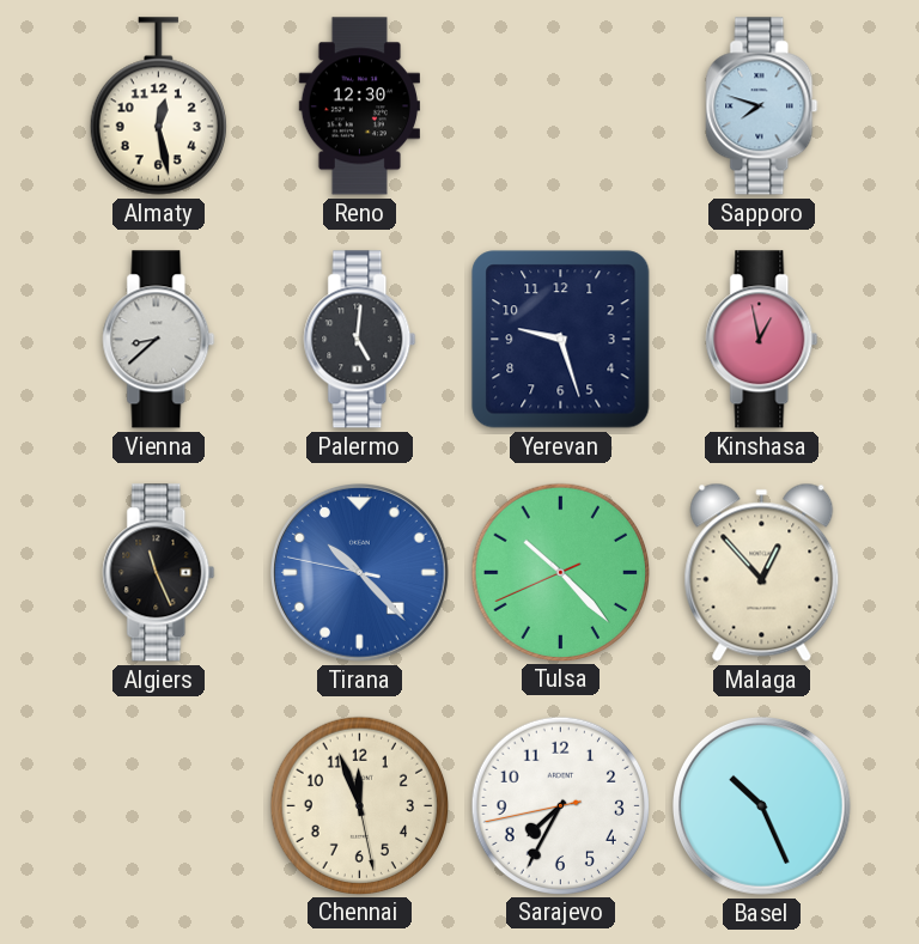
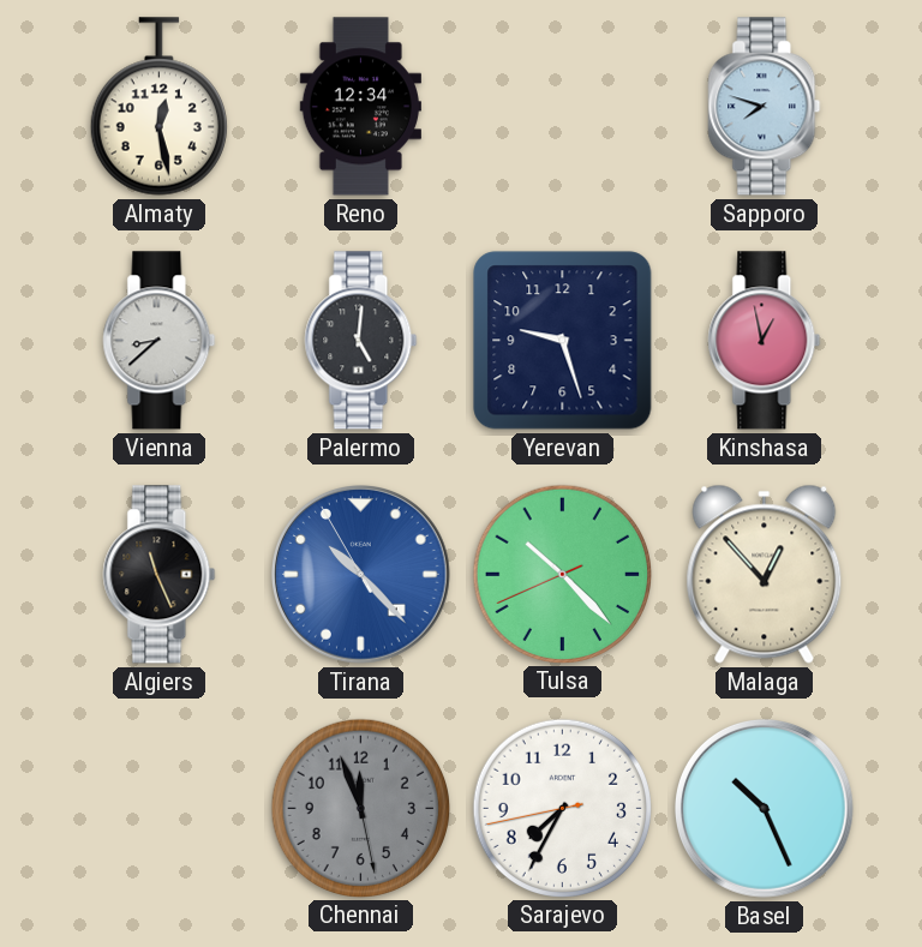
Reno: 12:30 -> 12:34
Tirana: 10:22:47 -> 10:22:55
Chennai dial: cream -> grey
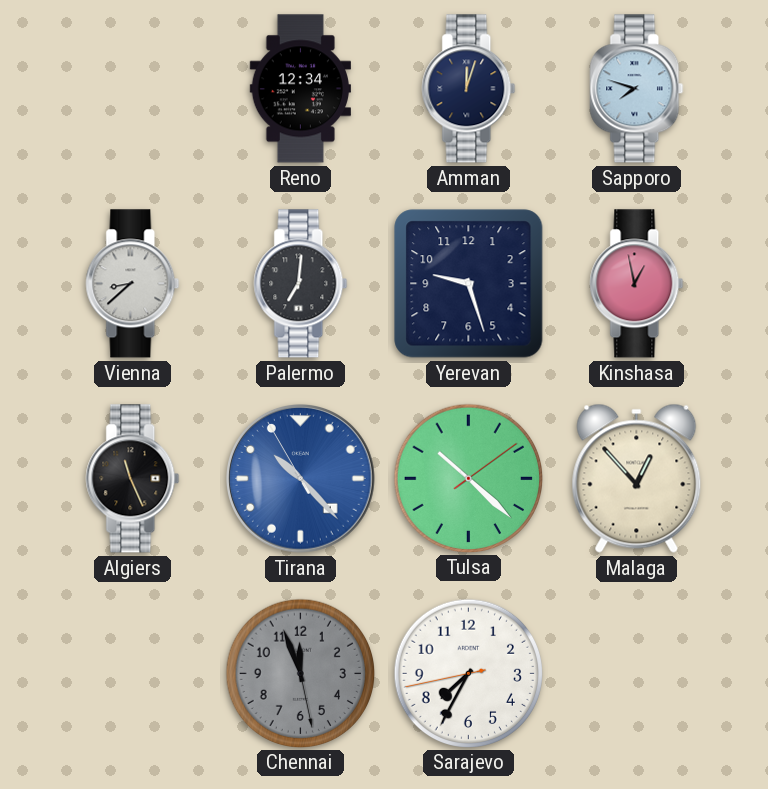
Almaty: 12:28 -> none
Amman: none -> 12:03
Palermo: 5:01 -> 7:01
Tulsa: 10:22:41 -> 10:22:09
Basel: 10:26 -> none
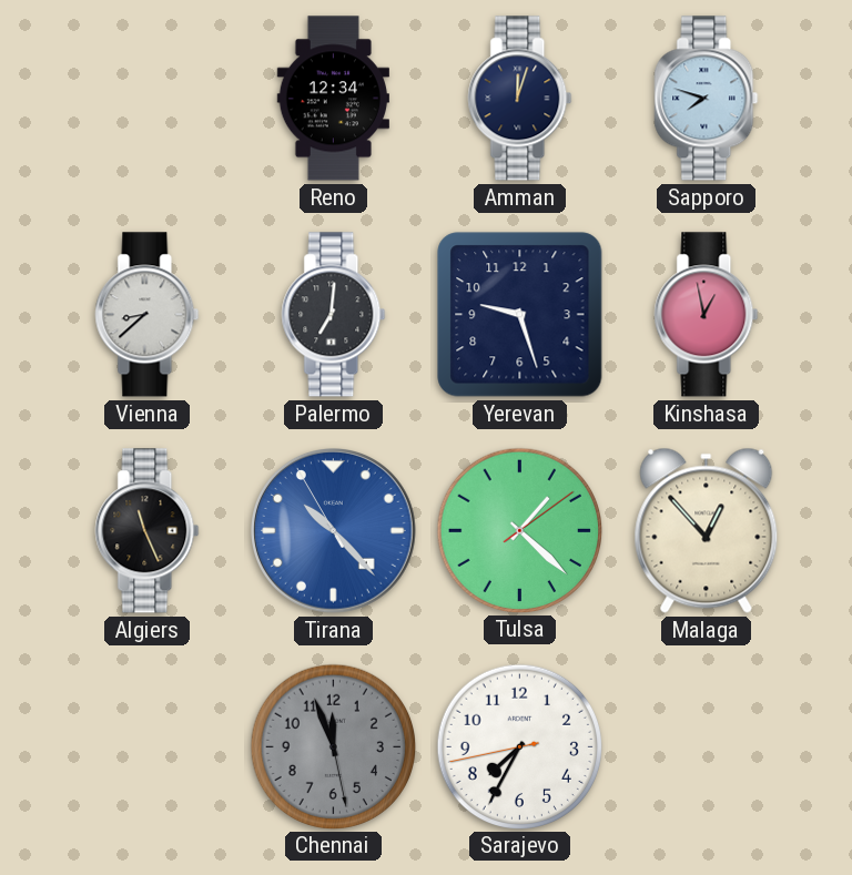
Tulsa: 10:22 -> 1:22
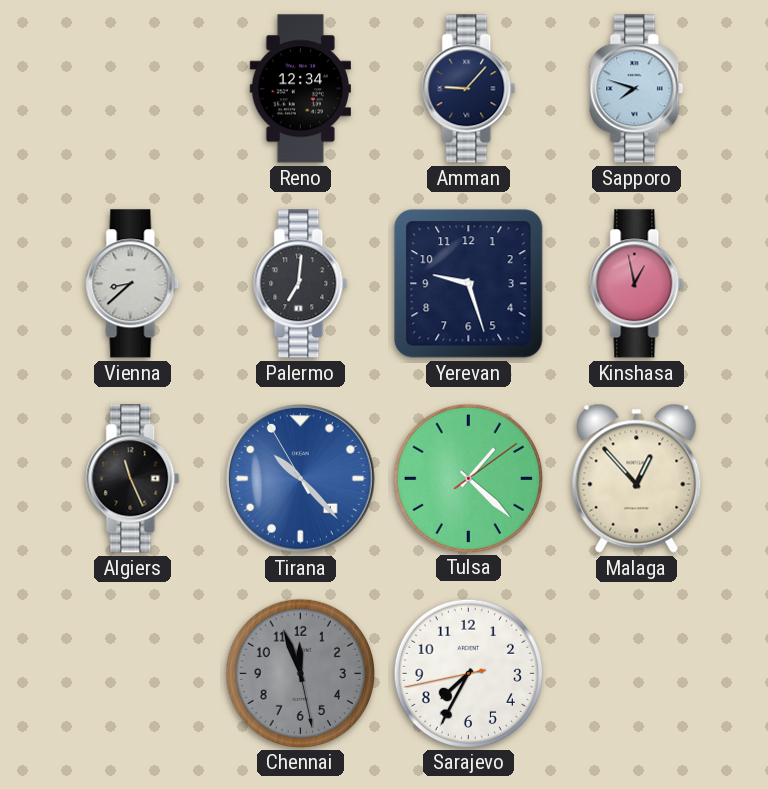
Amman: 12:03 -> 9:07
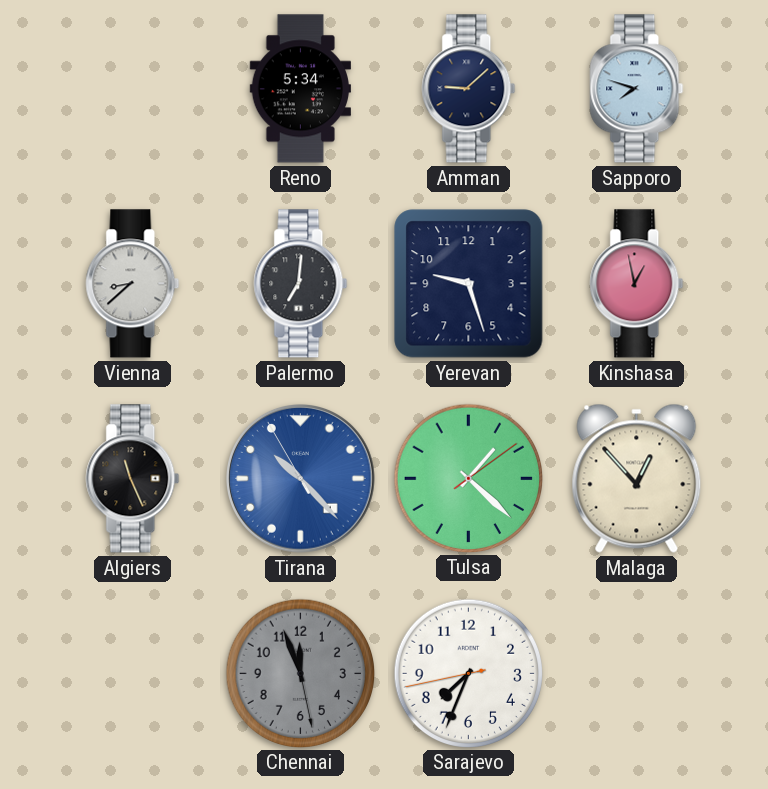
Reno: 12:34 -> 5:34
Amman: 9:07 -> 9:08
Sarajevo: 7:34 -> 7:33
